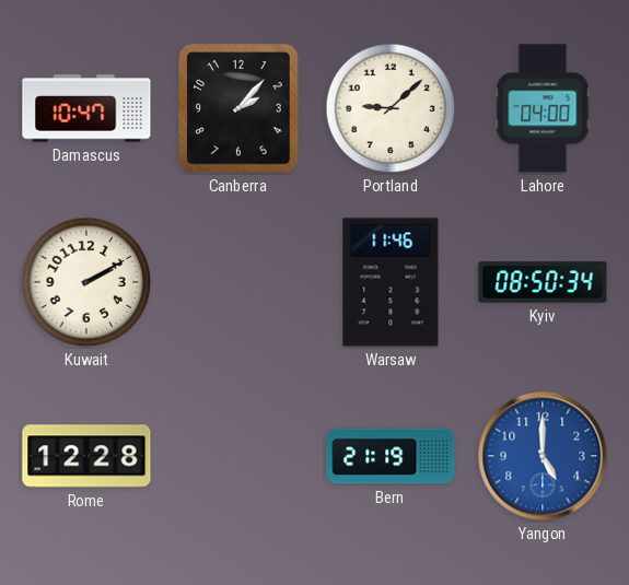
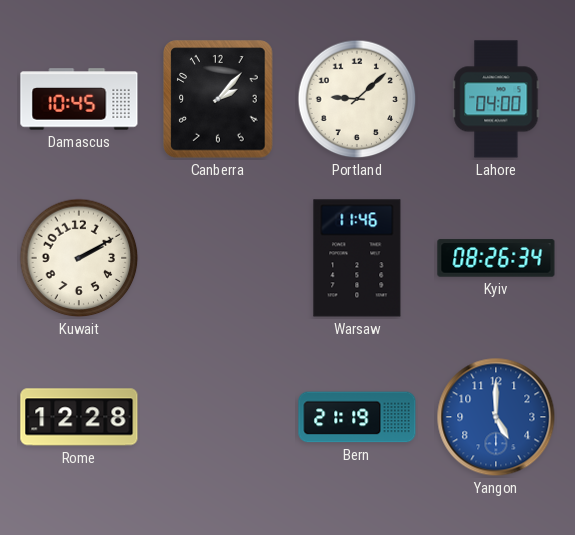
Damascus: 10:47 -> 10:45
Kyiv: 08:50 -> 08:26
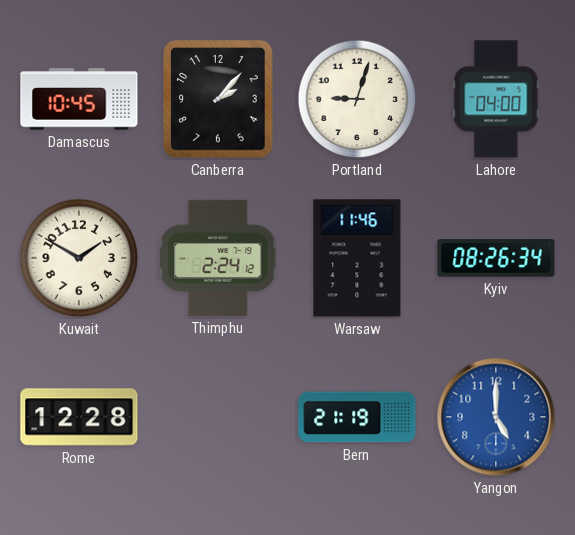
Portland: 9:08 -> 9:03
Kuwait: 2:10 -> 1:50
Thimphu: none -> 2:24
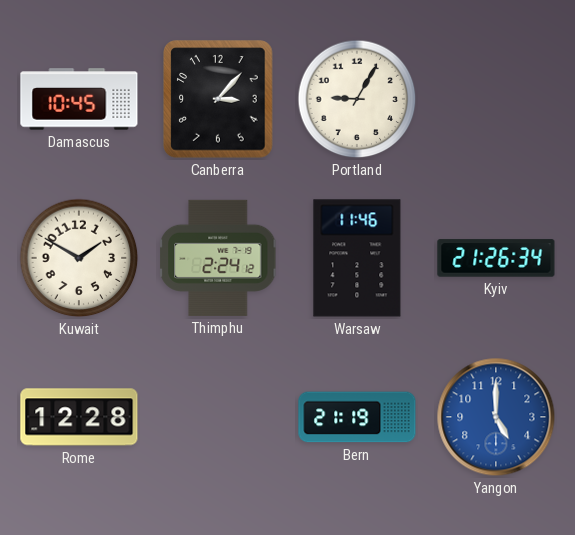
Canberra: 2:07 -> 3:07
Portland: 9:03 -> 9:05
Lahore: 04:00 -> none
Kyiv: 08:26 -> 21:26
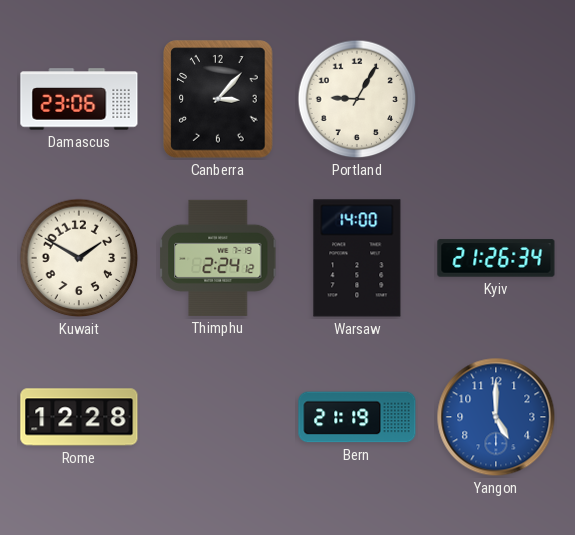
Damascus: 10:45 -> 23:06
Warsaw: 11:46 -> 14:00
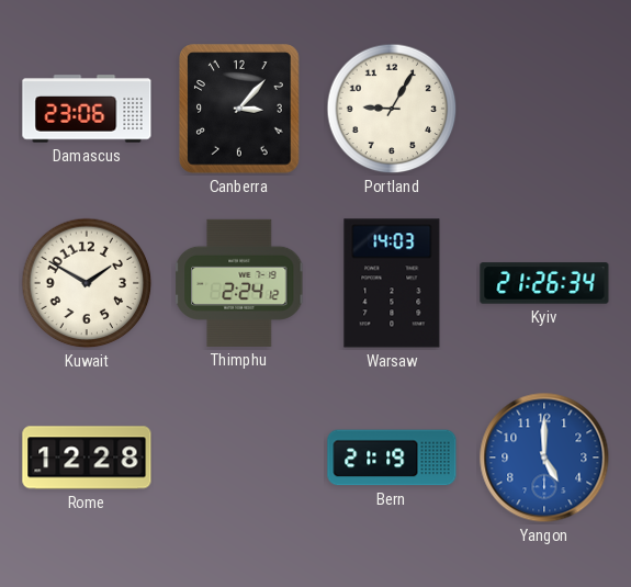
Warsaw: 14:00 -> 14:03
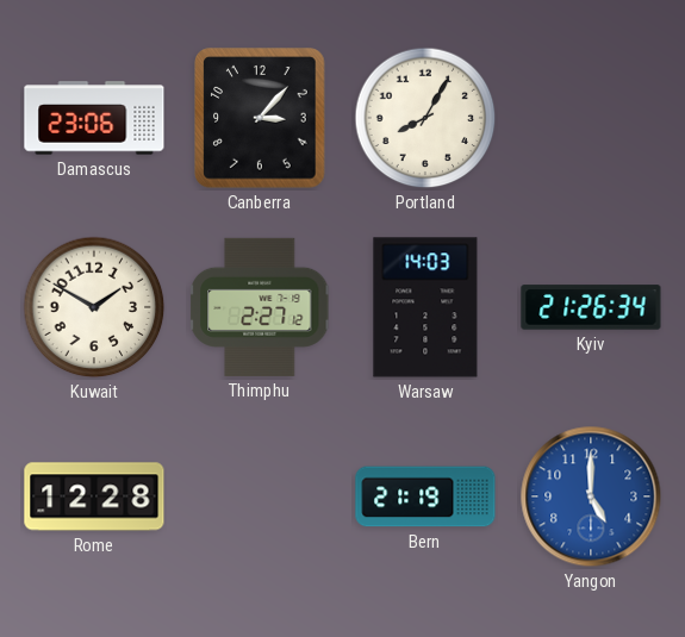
Portland: 9:05 -> 8:05
Thimphu: 2:24 -> 2:27
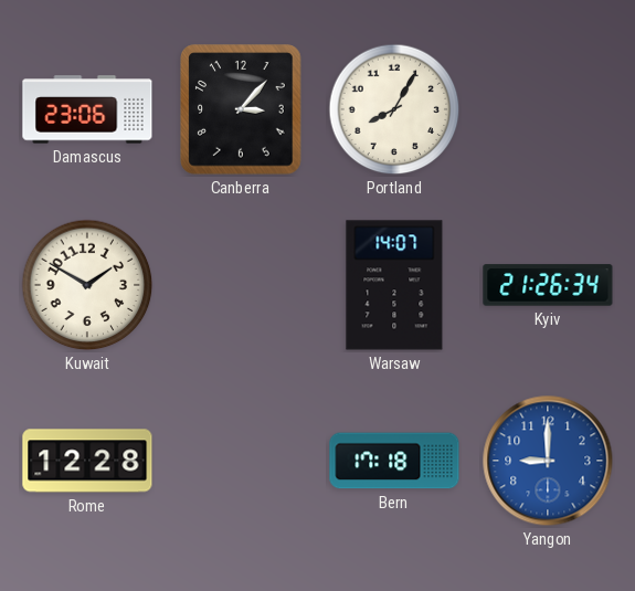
Thimphu: 2:27 -> none
Warsaw: 14:03 -> 14:07
Bern: 21:19 -> 17:18
Yangon: 5:00 -> 9:00
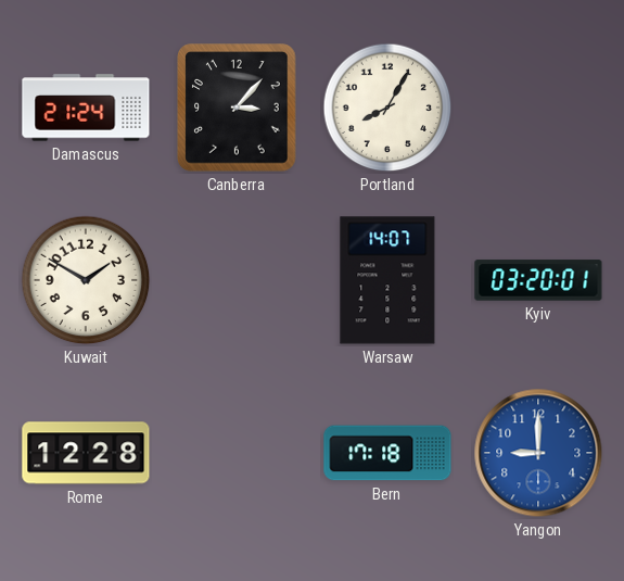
Damascus: 23:06 -> 21:24
Kyiv: 21:26 -> 03:20
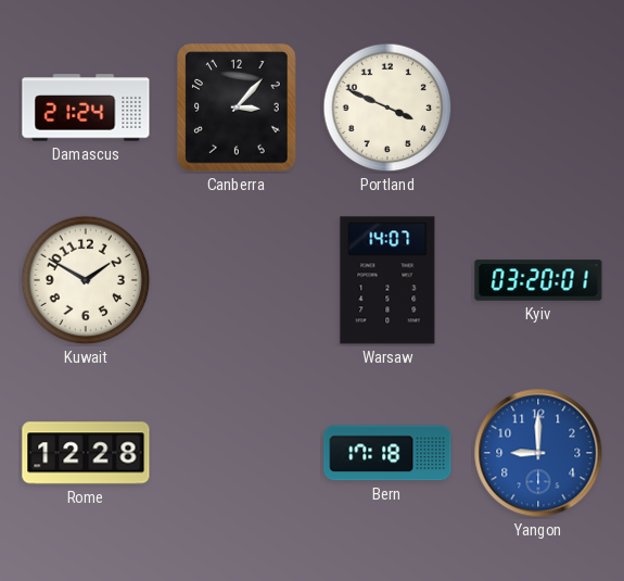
Portland: 8:05 -> 3:49
